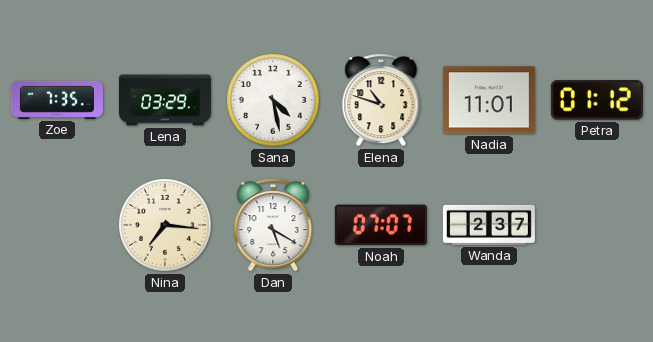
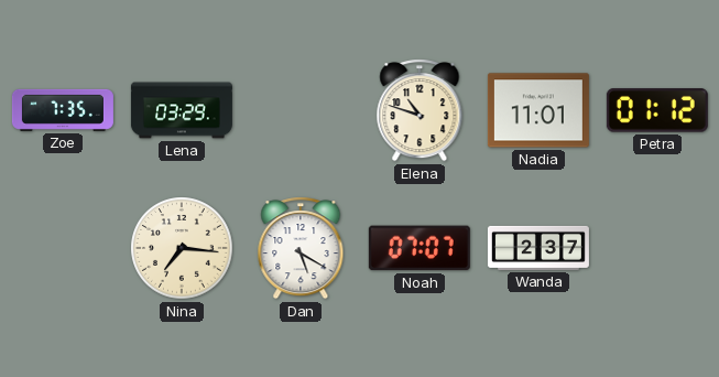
Sana: 4:28 -> none
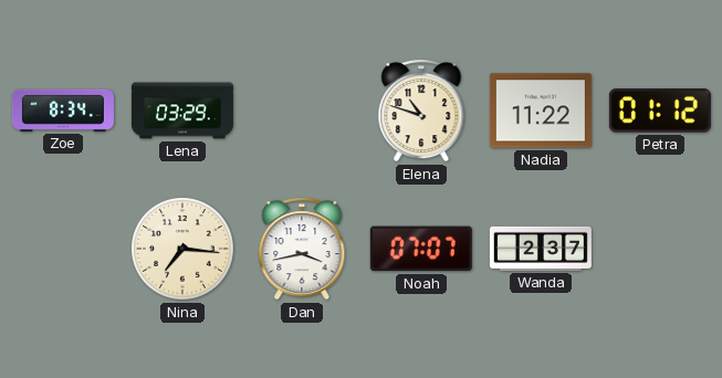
Zoe: 7:35 -> 8:34
Nadia: 11:01 -> 11:22
Dan: 5:20 -> 3:43
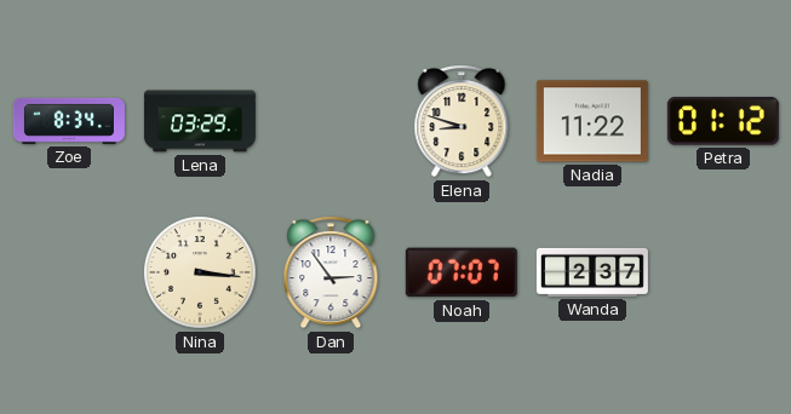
Elena: 10:48 -> 8:48
Nina: 7:16 -> 3:16
Dan: 3:43 -> 2:54
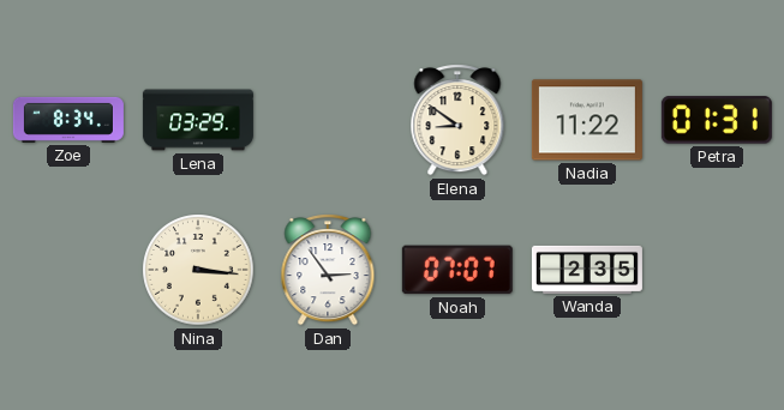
Elena: 8:48 -> 8:51
Petra: 01:12 -> 01:31
Wanda: 2:37 -> 2:35
